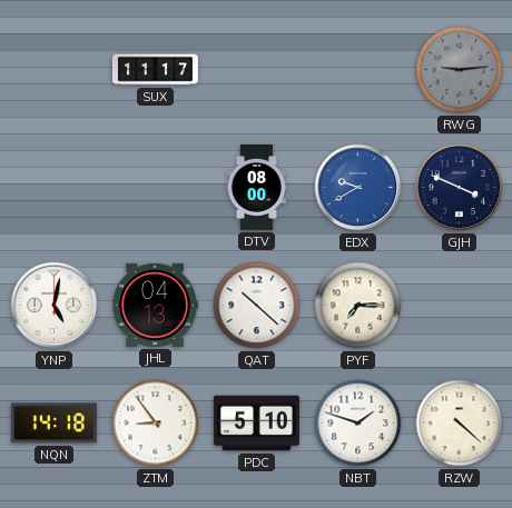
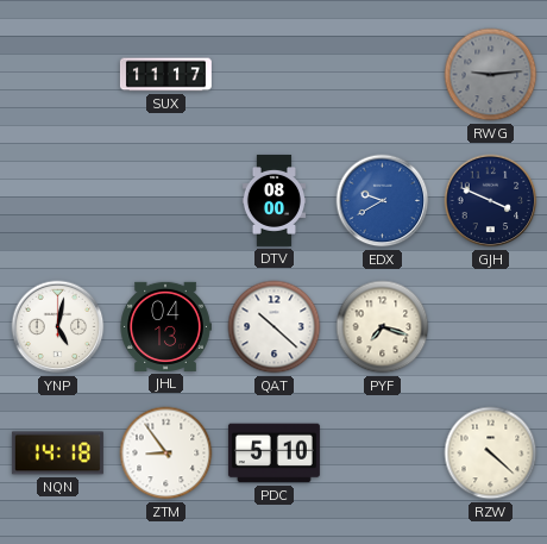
PYF: 7:15 -> 7:18
NBT: 1:48 -> none
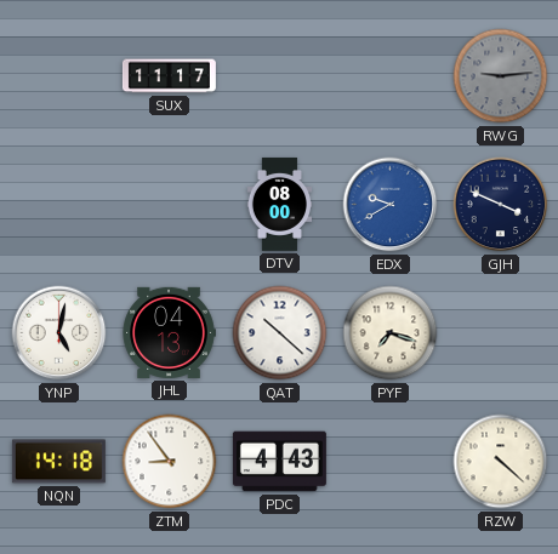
PDC: 5:10 -> 4:43
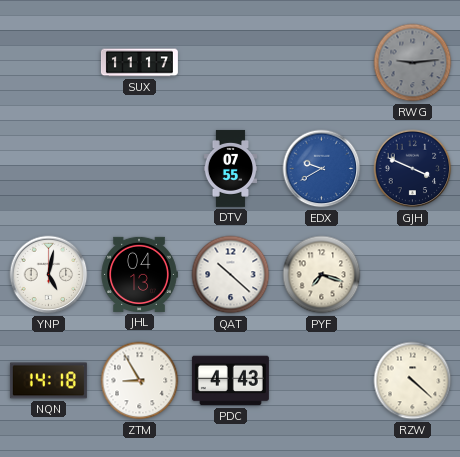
DTV: 08:00 -> 07:55
ZTM: 8:54 -> 8:55
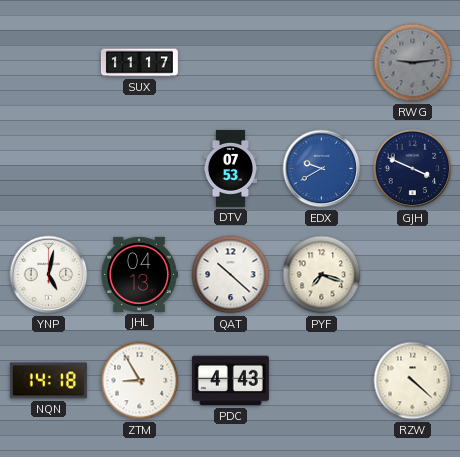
DTV: 07:55 -> 07:53
